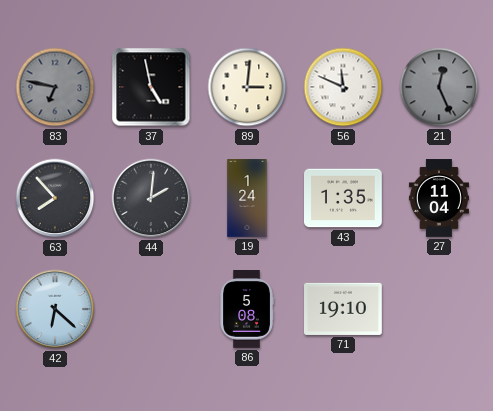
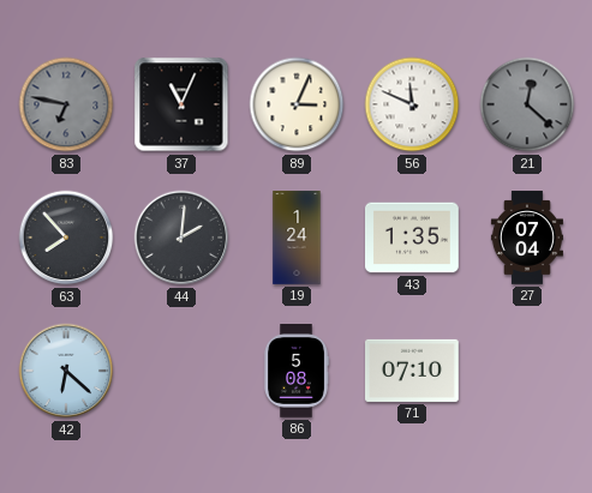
37: 4:58 -> 11:04
89: 3:01 -> 3:04
21: 12:26 -> 12:22
27: 11:04 -> 07:04
71: 19:10 -> 07:10
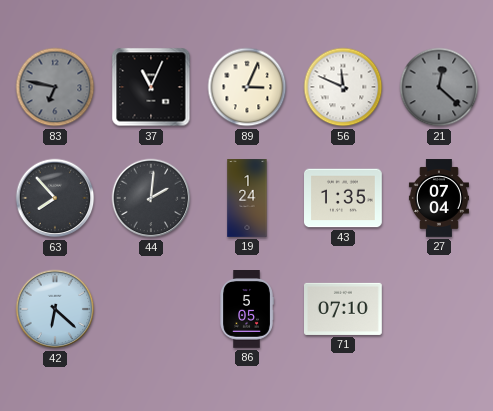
86: 5:08 -> 5:05
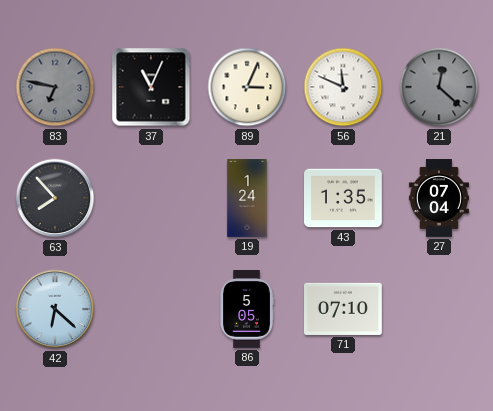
44: 2:01 -> none
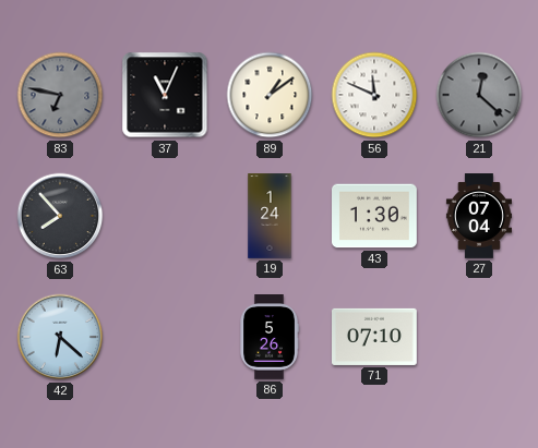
89: 3:04 -> 1:09
43: 1:35 -> 1:30
86: 5:05 -> 5:26
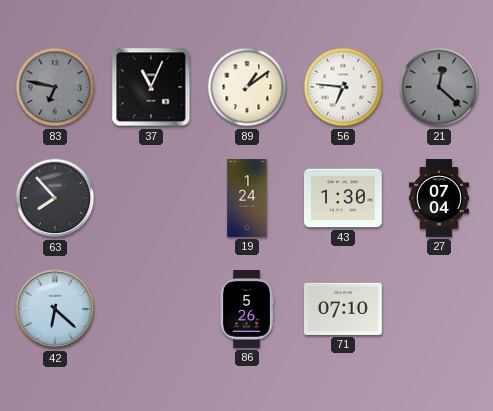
56: 11:49 -> 6:46
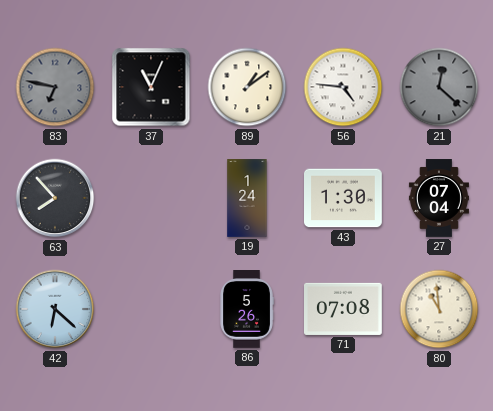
56: 6:46 -> 4:46
71: 07:10 -> 07:08
80: none -> 10:59
